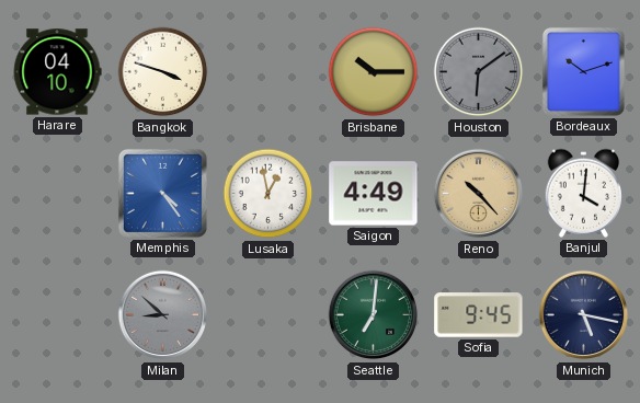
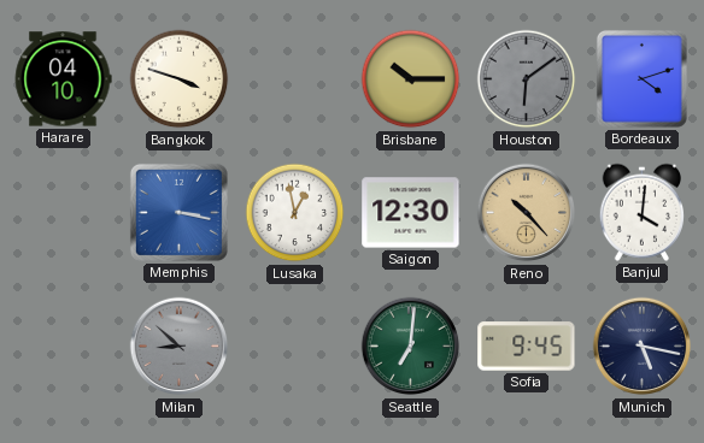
Bordeaux: 10:12 -> 4:12
Memphis: 4:24 -> 3:17
Saigon: 4:49 -> 12:30
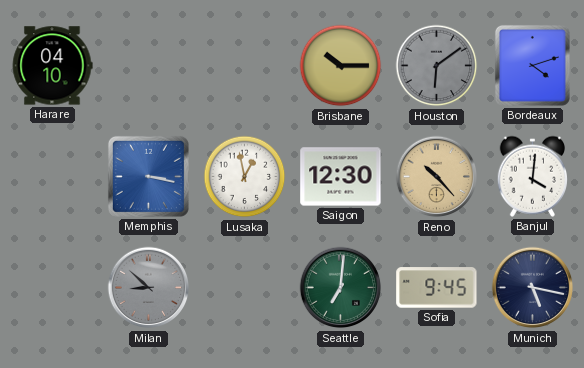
Bangkok: 3:48 -> none
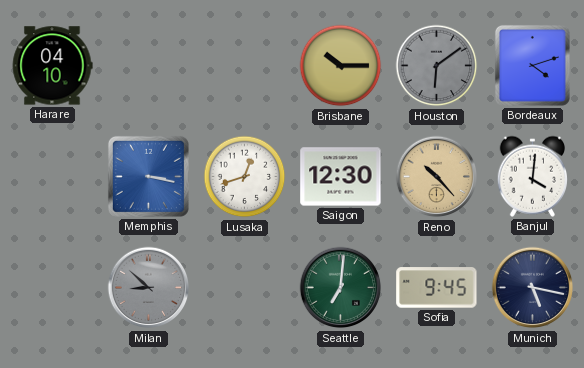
Lusaka: 12:58 -> 12:42
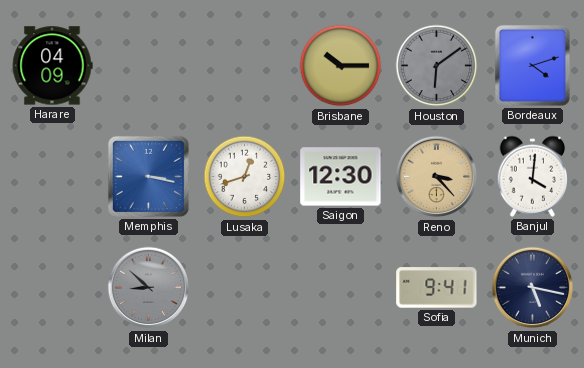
Harare: 04:10 -> 04:09
Reno: 10:23 -> 3:23
Seattle: 7:01 -> none
Sofia: 9:45 -> 9:41
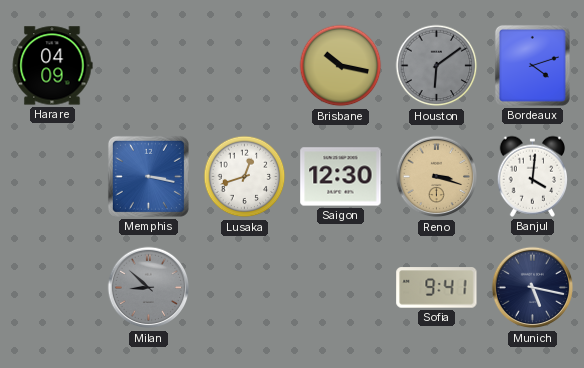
Brisbane: 10:15 -> 10:17
Reno: 3:23 -> 3:18
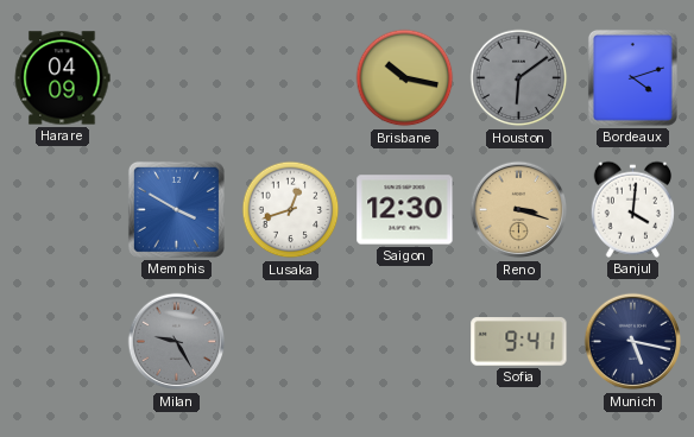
Memphis: 3:17 -> 3:50
Milan: 8:52 -> 9:25
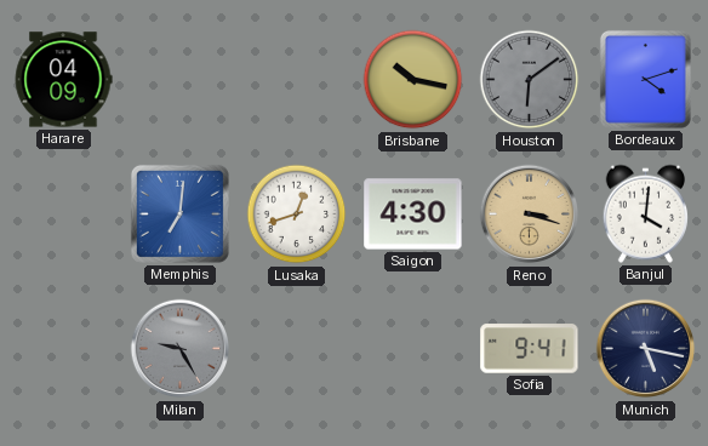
Memphis: 3:50 -> 7:01
Saigon: 12:30 -> 4:30
